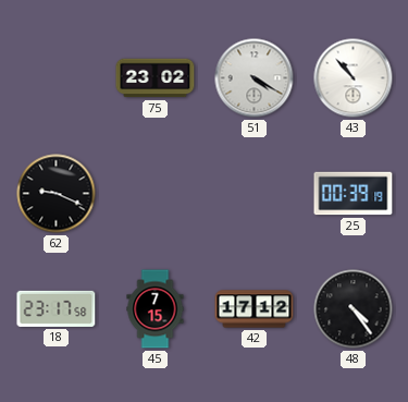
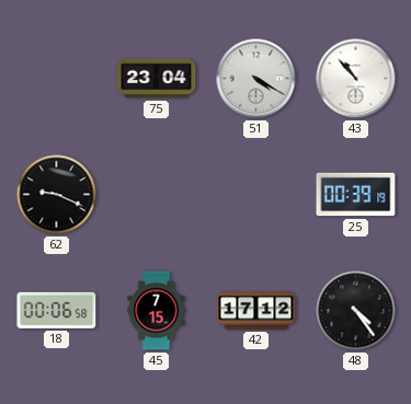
75: 23:02 -> 23:04
18: 23:17 -> 00:06
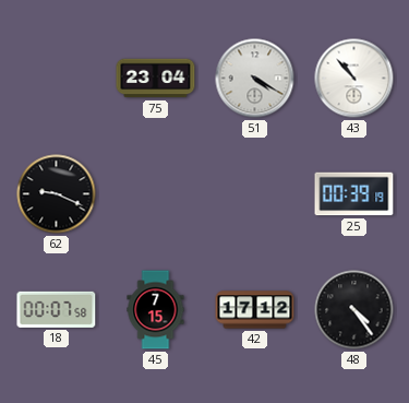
18: 00:06 -> 00:07
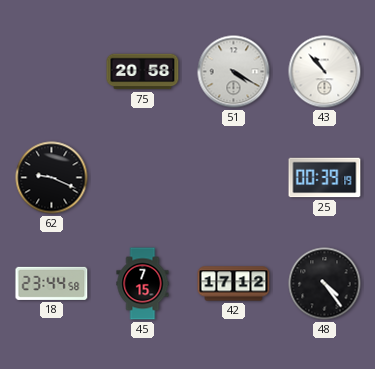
75: 23:04 -> 20:58
18: 00:07 -> 23:44
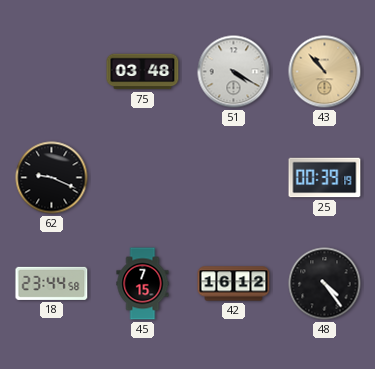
75: 20:58 -> 03:48
43 dial: white -> champagne
42: 17:12 -> 16:12
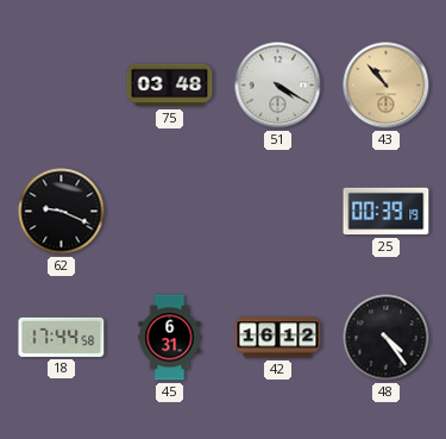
18: 23:44 -> 17:44
45: 7:15 -> 6:31
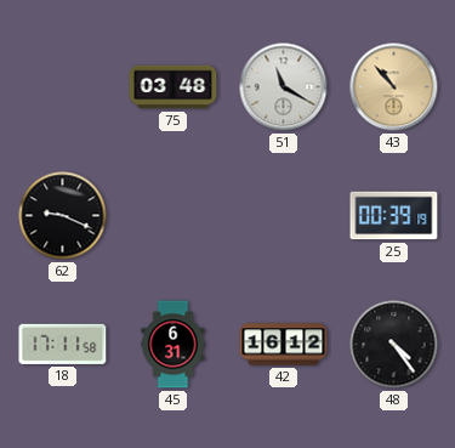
51: 4:20 -> 11:20
18: 17:44 -> 17:11
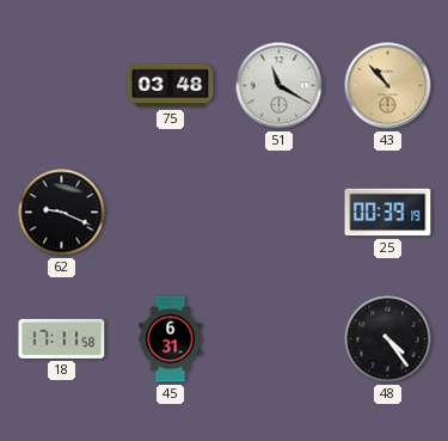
42: 16:12 -> none
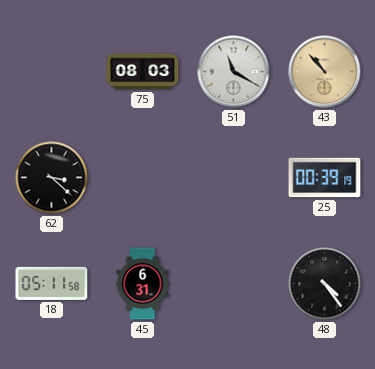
75: 03:48 -> 08:03
62: 9:19 -> 3:22
18: 17:11 -> 05:11
